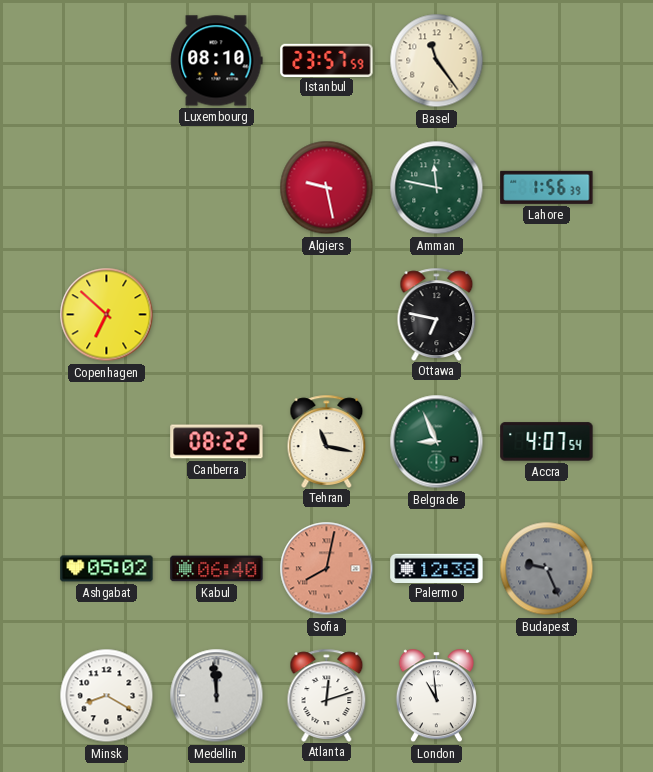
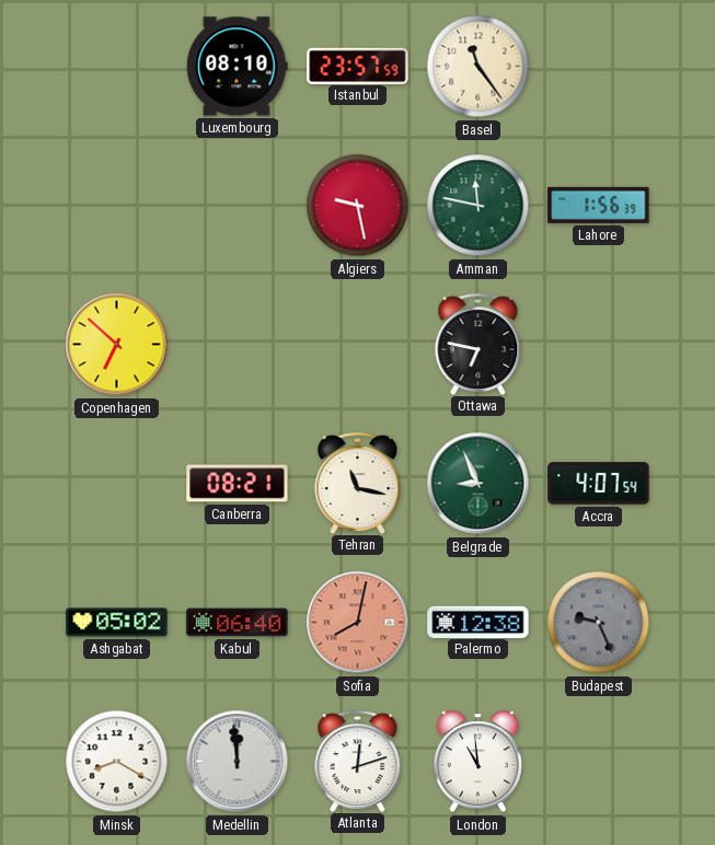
Canberra: 08:22 -> 08:21
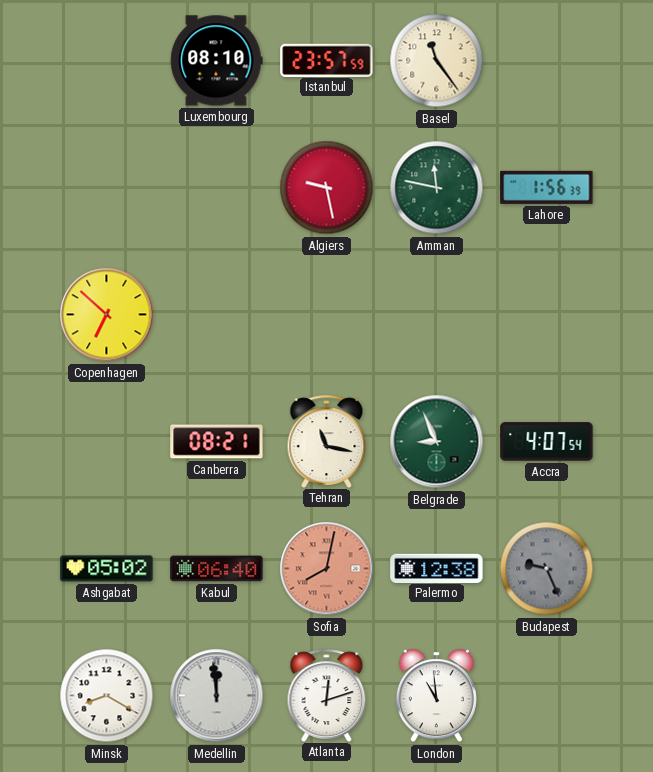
Ottawa: 6:47 -> none
